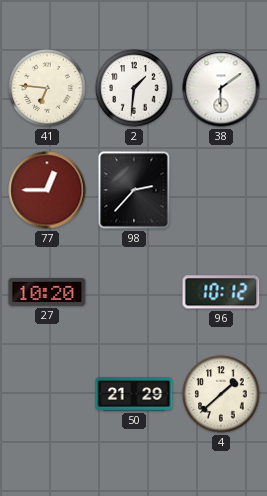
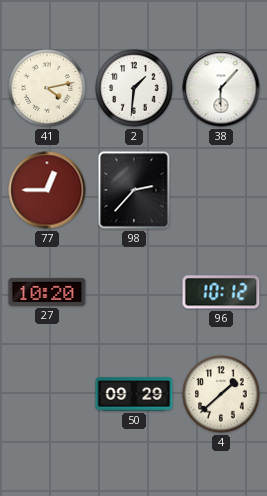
41: 6:46 -> 4:13
38: 6:09 -> 6:07
50: 21:29 -> 09:29
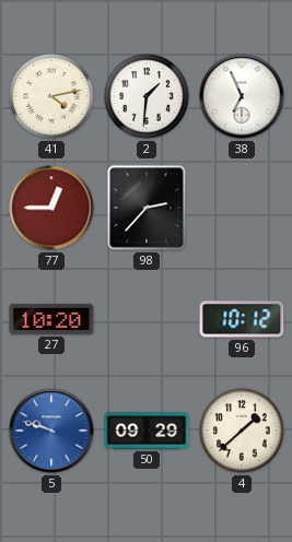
38: 6:07 -> 6:56
5: none -> 9:48
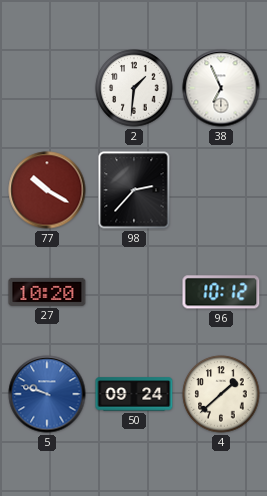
41: 4:13 -> none
77: 12:45 -> 10:20
50: 09:29 -> 09:24
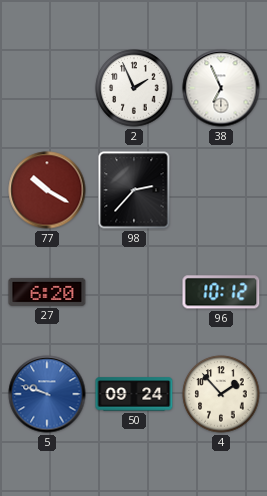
2: 1:31 -> 1:56
27: 10:20 -> 6:20
4: 1:38 -> 1:53
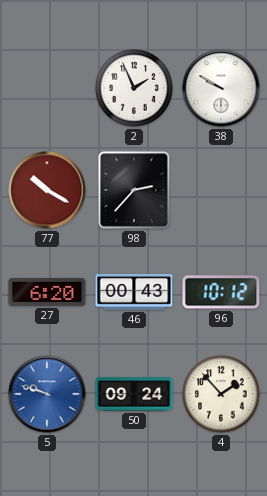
38: 6:56 -> 9:50
46: none -> 00:43
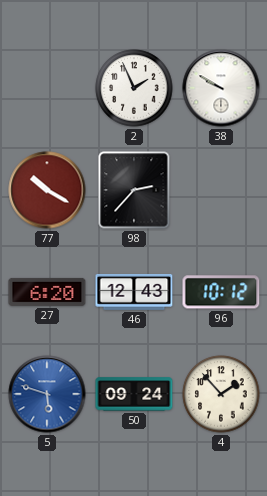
46: 00:43 -> 12:43
5: 9:48 -> 5:48
